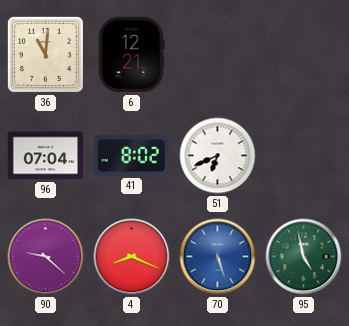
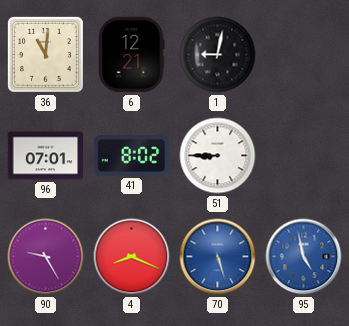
1: none -> 9:02
96: 07:04 -> 07:01
51: 6:41 -> 8:45
90: 9:22 -> 9:25
95 dial: green -> blue
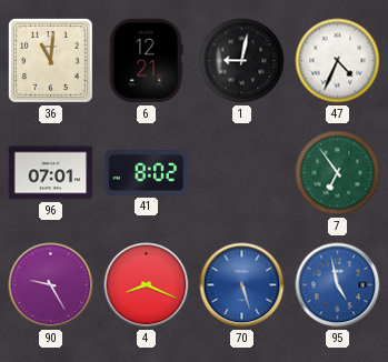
47: none -> 4:34
51: 8:45 -> none
7: none -> 6:54
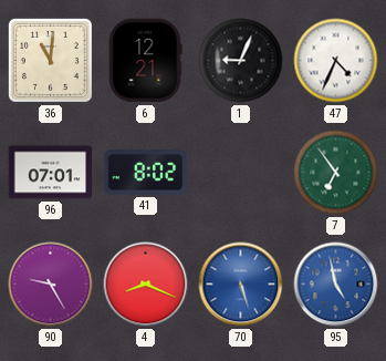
1: 9:02 -> 9:04
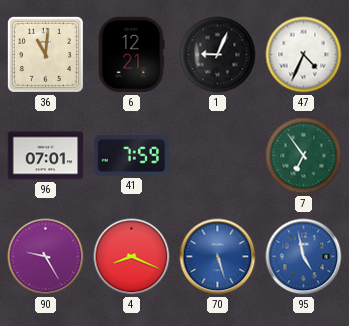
41: 8:02 -> 7:59
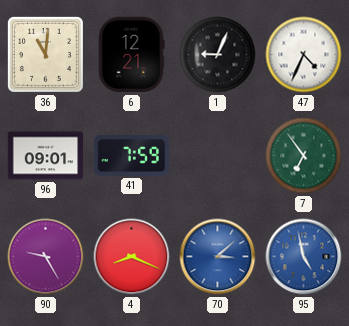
96: 07:01 -> 09:01
70: 5:27 -> 3:08
